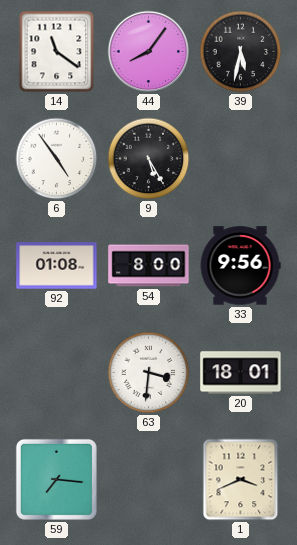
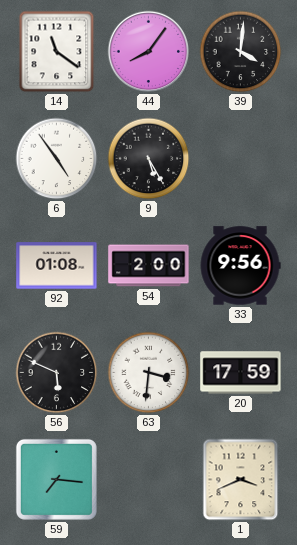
39: 5:32 -> 4:01
54: 8:00 -> 2:00
56: none -> 5:49
20: 18:01 -> 17:59
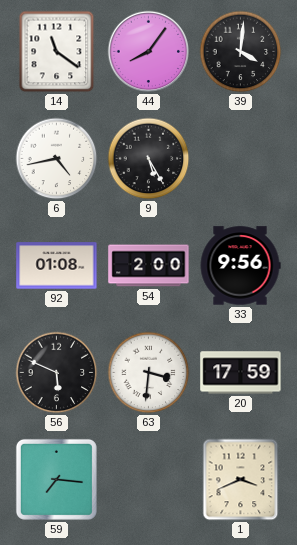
6: 4:54 -> 4:43
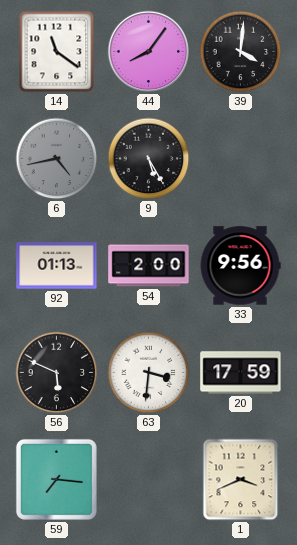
6 dial: white -> grey
92: 01:08 -> 01:13
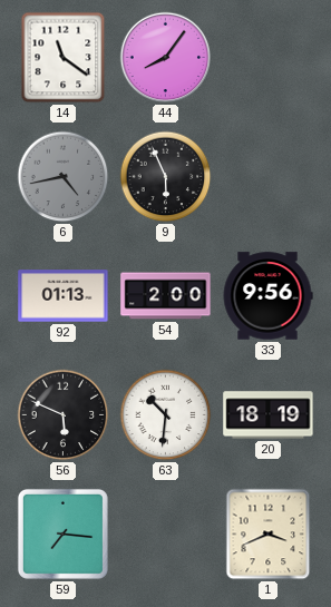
39: 4:01 -> none
9: 5:25 -> 5:56
63: 3:31 -> 10:31
20: 17:59 -> 18:19
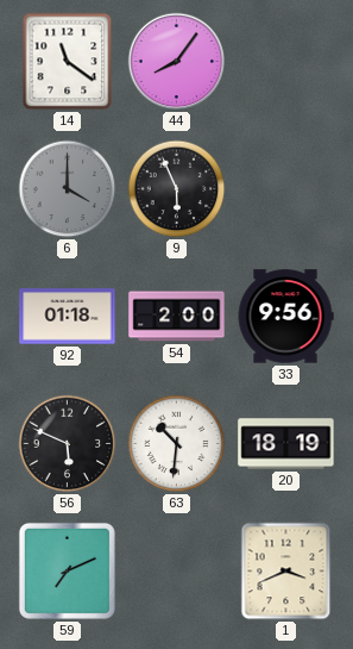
6: 4:43 -> 4:00
92: 01:13 -> 01:18
59: 7:16 -> 7:11
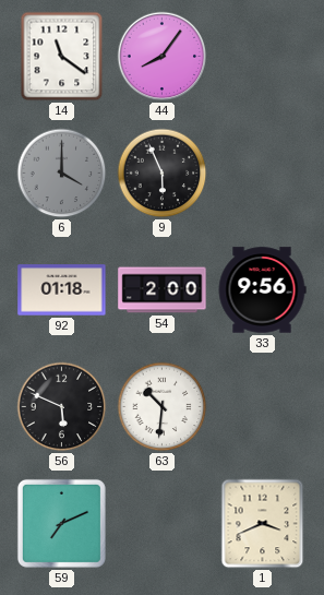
20: 18:19 -> none
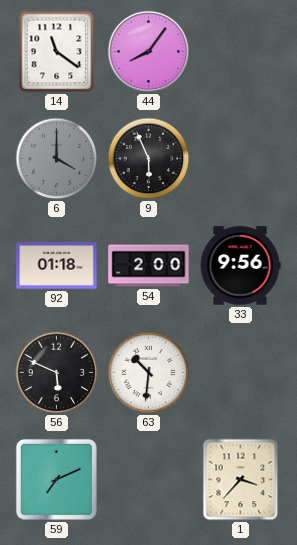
1: 3:41 -> 3:37
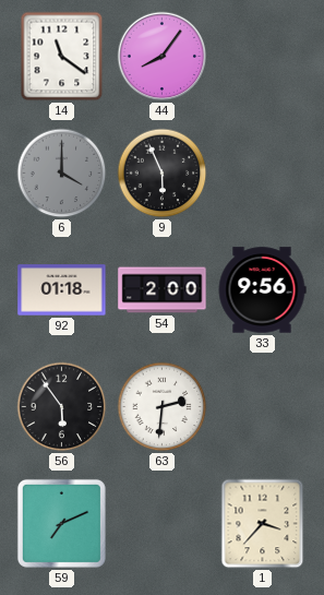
56: 5:49 -> 5:54
63: 10:31 -> 2:31
